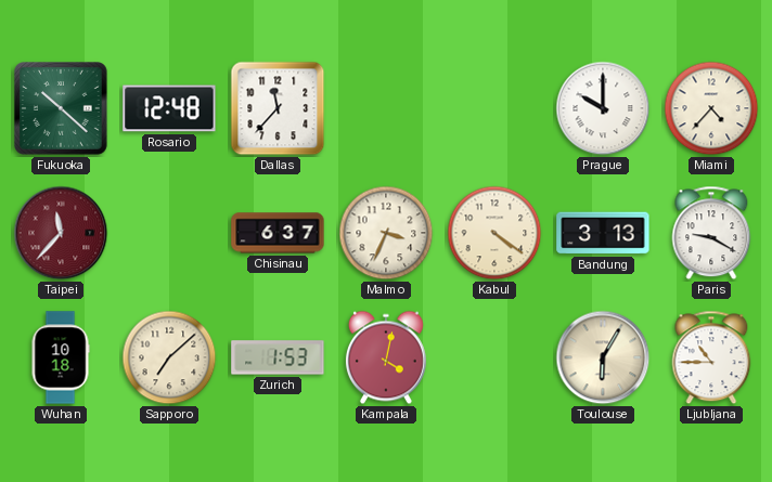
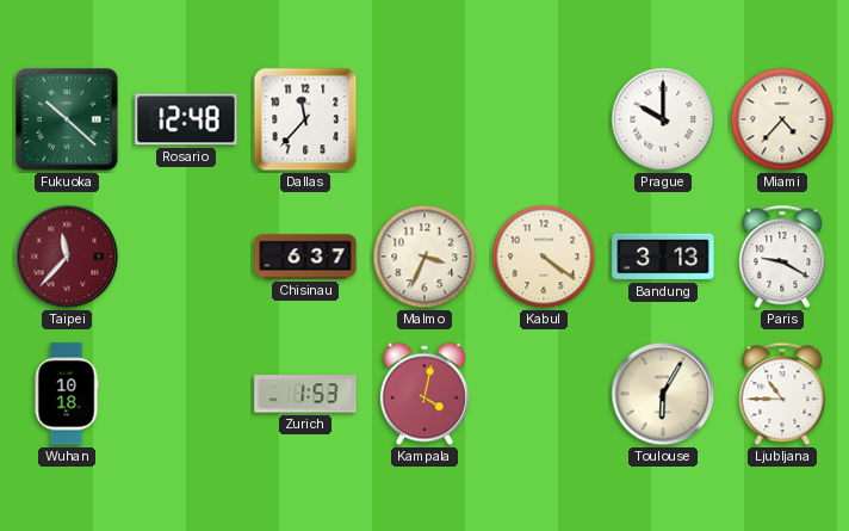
Sapporo: 7:08 -> none
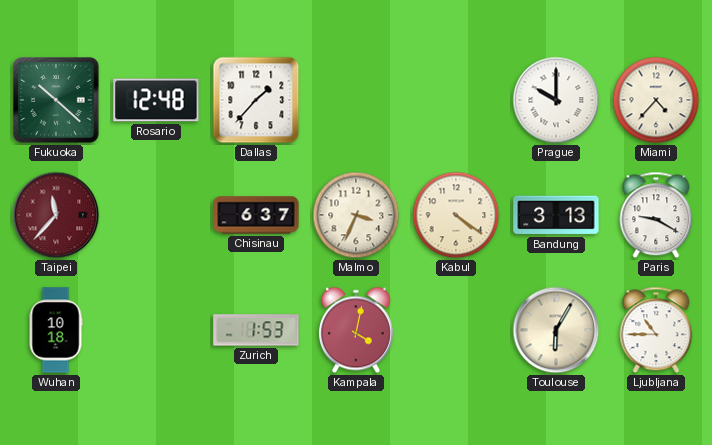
Dallas: 11:37 -> 1:37
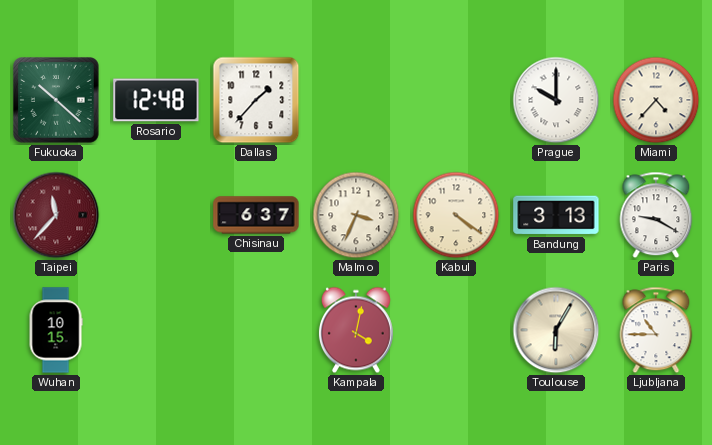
Wuhan: 10:18 -> 10:15
Zurich: 1:53 -> none
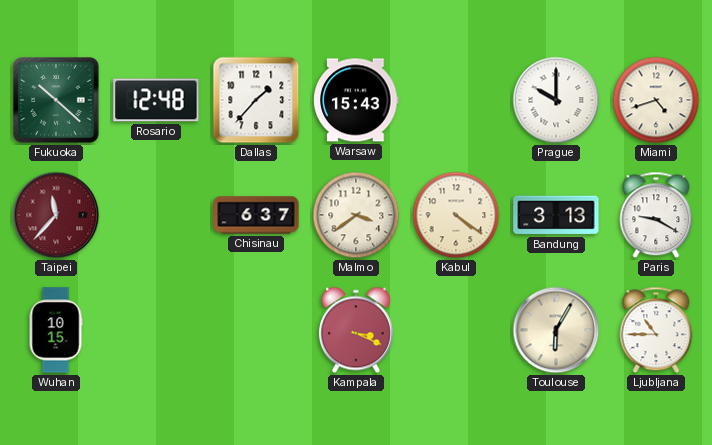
Warsaw: none -> 15:43
Miami: 4:37 -> 4:42
Malmo: 3:34 -> 3:39
Kampala: 4:02 -> 3:19
